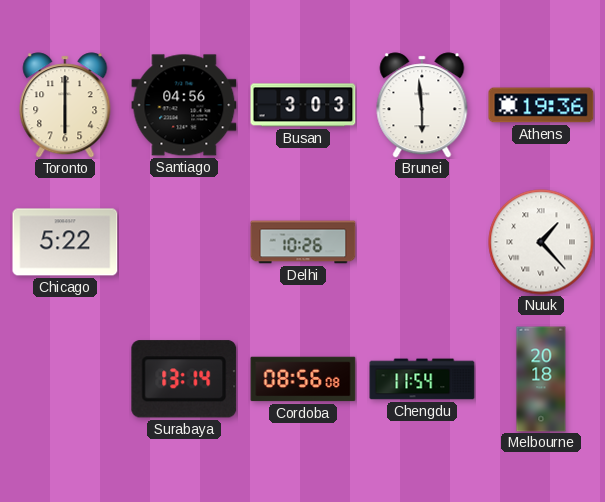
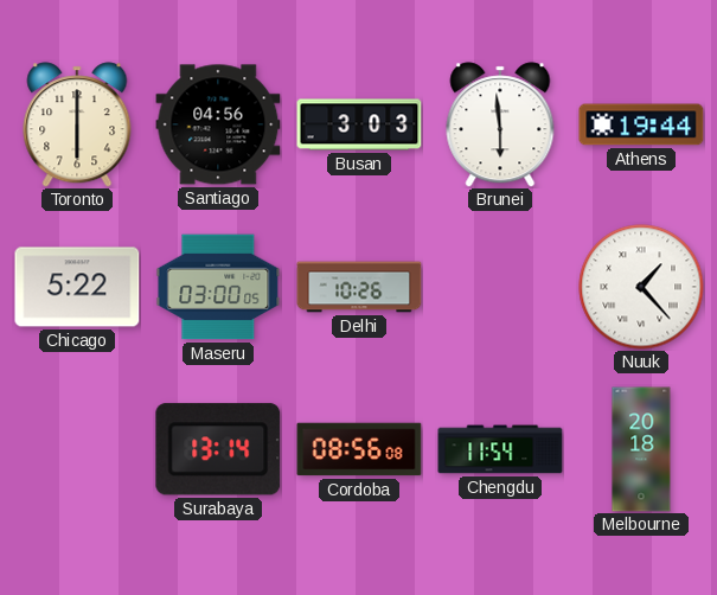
Athens: 19:36 -> 19:44
Maseru: none -> 03:00
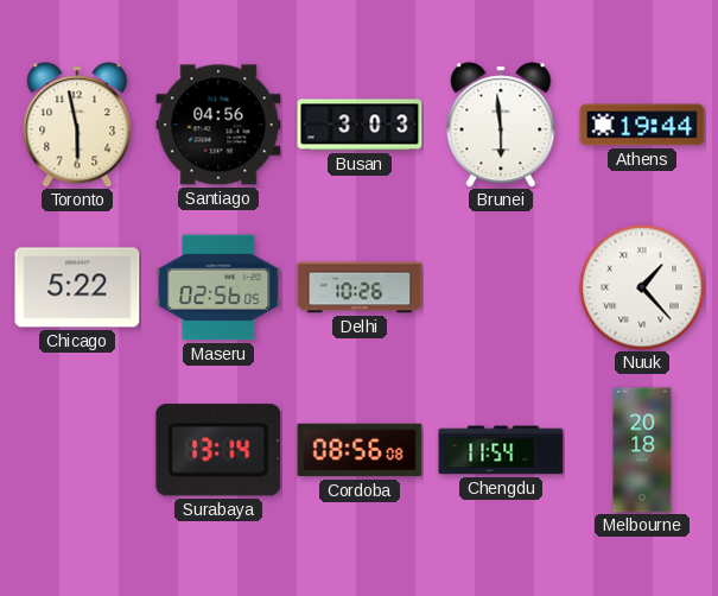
Toronto: 6:00 -> 5:58
Maseru: 03:00 -> 02:56
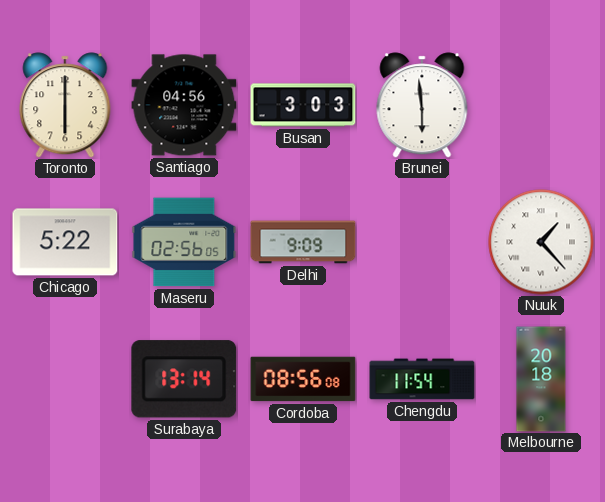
Toronto: 5:58 -> 6:00
Athens: 19:44 -> none
Delhi: 10:26 -> 9:09
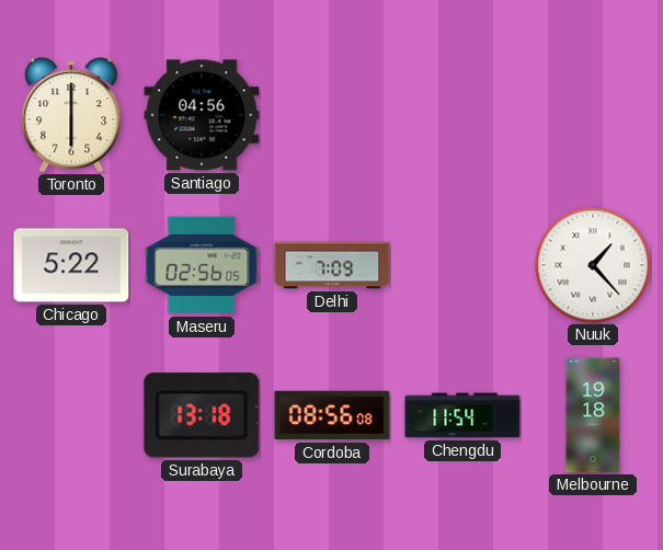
Busan: 3:03 -> none
Brunei: 5:59 -> none
Delhi: 9:09 -> 7:09
Surabaya: 13:14 -> 13:18
Melbourne: 20:18 -> 19:18
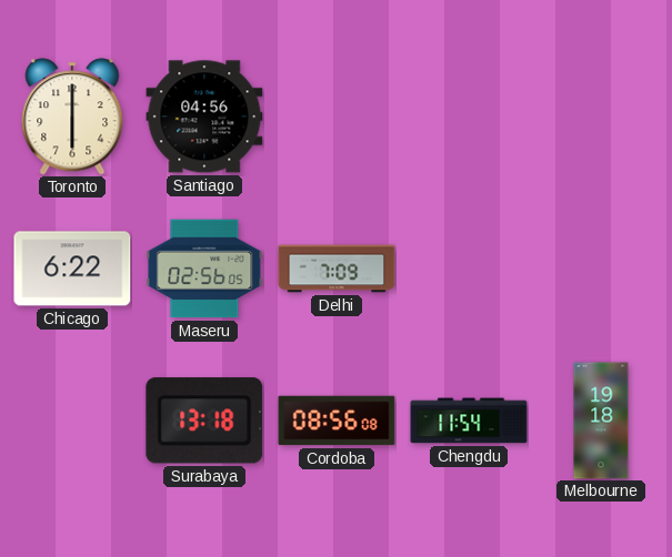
Chicago: 5:22 -> 6:22
Nuuk: 1:23 -> none
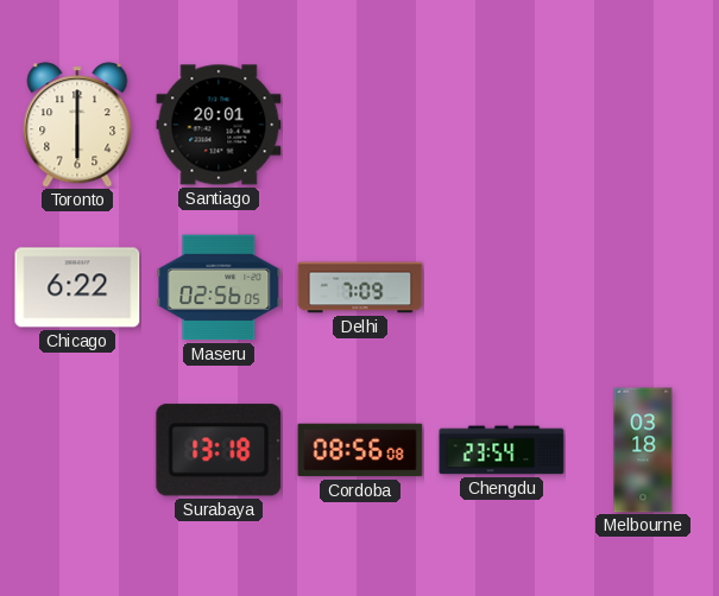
Santiago: 04:56 -> 20:01
Chengdu: 11:54 -> 23:54
Melbourne: 19:18 -> 03:18
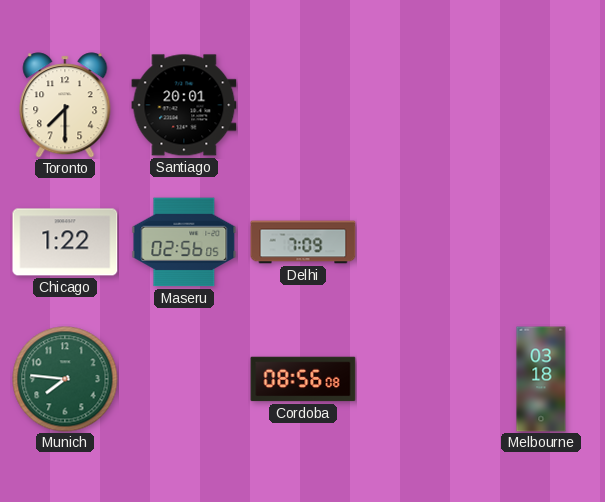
Toronto: 6:00 -> 7:30
Chicago: 6:22 -> 1:22
Munich: none -> 7:46
Surabaya: 13:18 -> none
Chengdu: 23:54 -> none
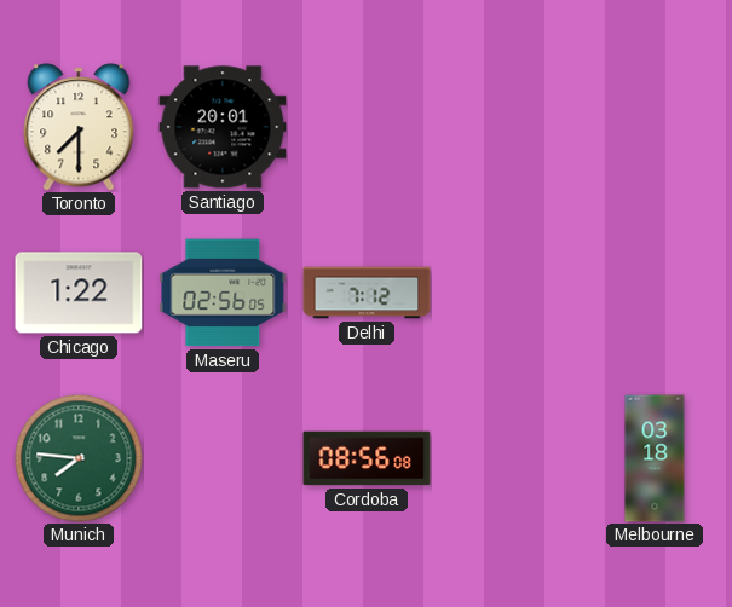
Delhi: 7:09 -> 7:12
